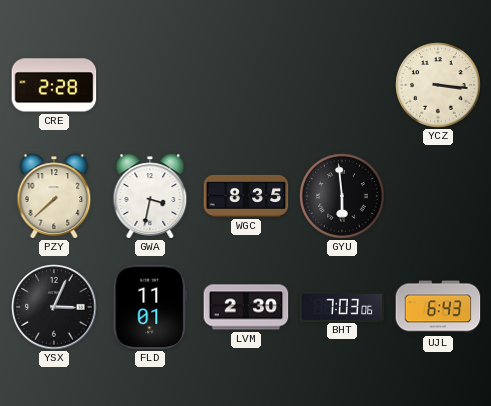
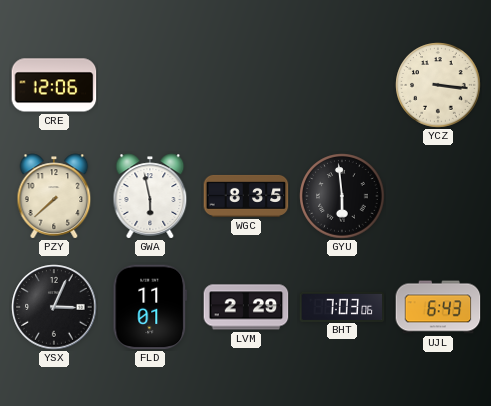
CRE: 2:28 -> 12:06
GWA: 3:32 -> 5:58
LVM: 2:30 -> 2:29
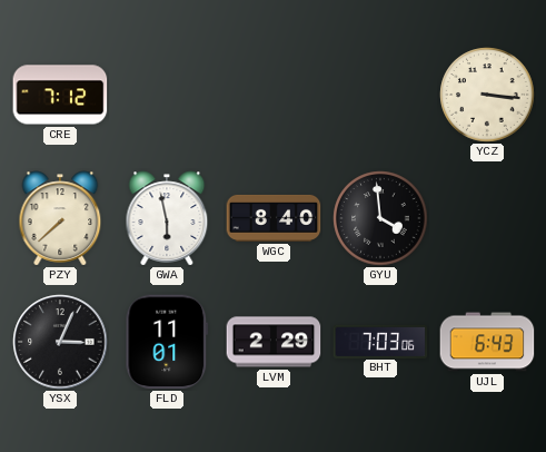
CRE: 12:06 -> 7:12
WGC: 8:35 -> 8:40
GYU: 5:59 -> 3:59
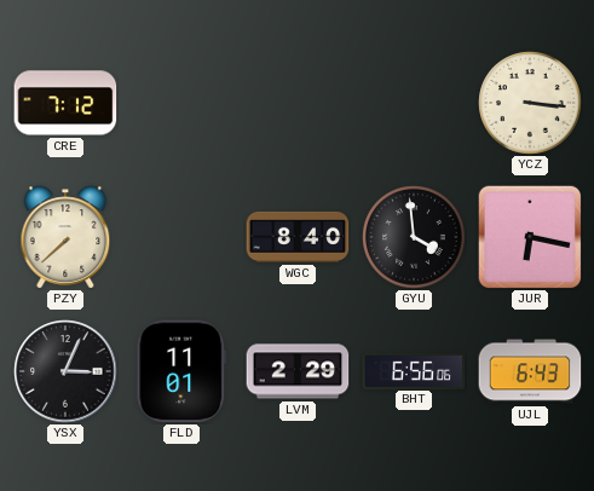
GWA: 5:58 -> none
JUR: none -> 6:17
BHT: 7:03 -> 6:56
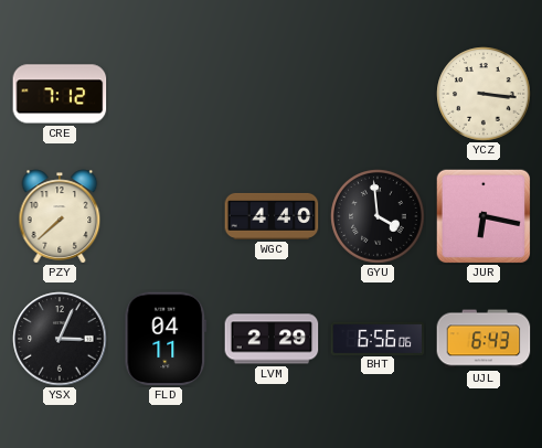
WGC: 8:40 -> 4:40
FLD: 11:01 -> 04:11
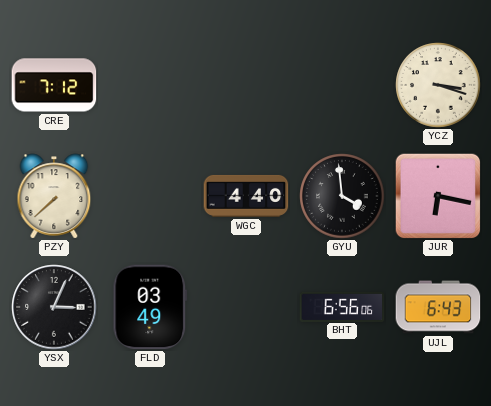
YCZ: 3:16 -> 3:18
FLD: 04:11 -> 03:49
LVM: 2:29 -> none
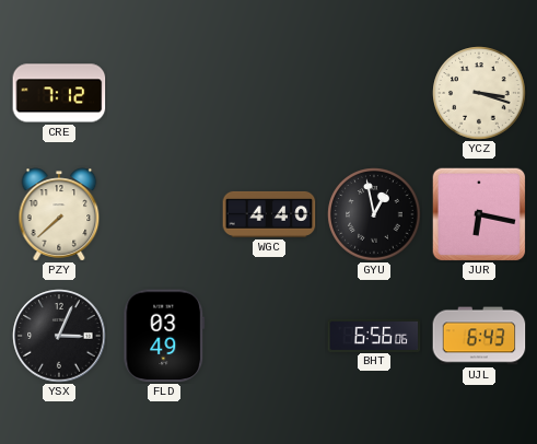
GYU: 3:59 -> 12:58
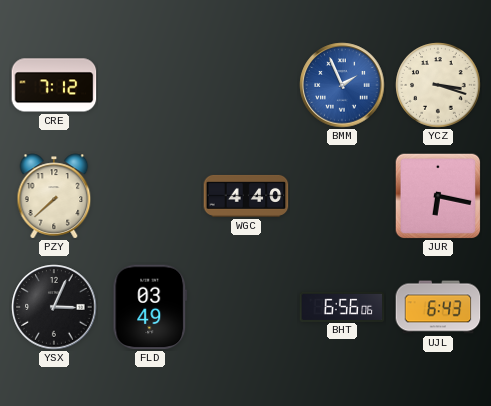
BMM: none -> 1:56
GYU: 12:58 -> none
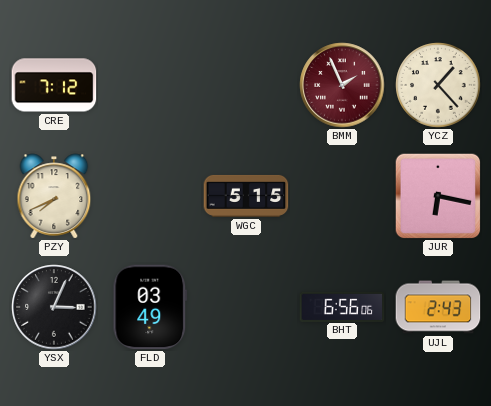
BMM dial: blue -> burgundy
YCZ: 3:18 -> 1:23
PZY: 7:38 -> 7:41
WGC: 4:40 -> 5:15
UJL: 6:43 -> 2:43
